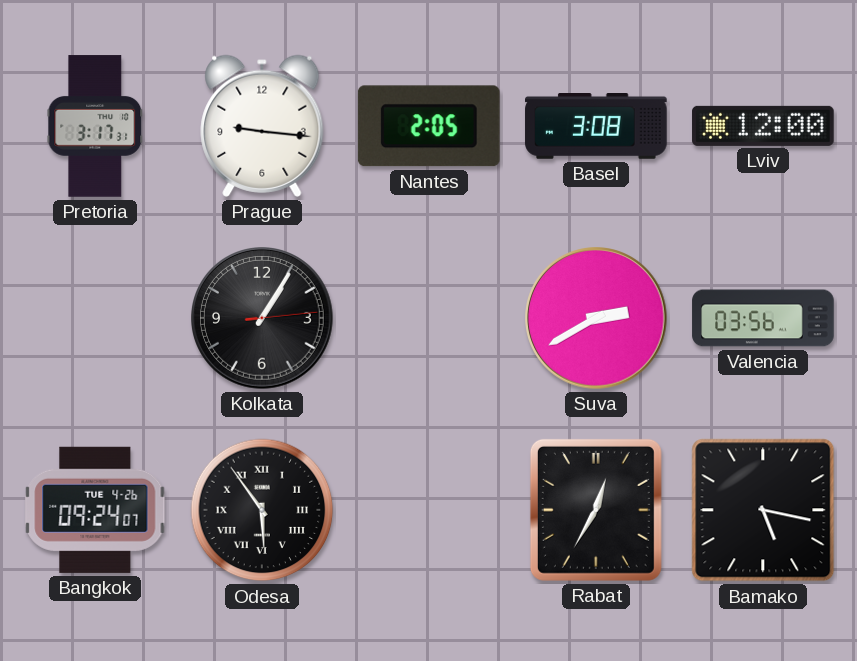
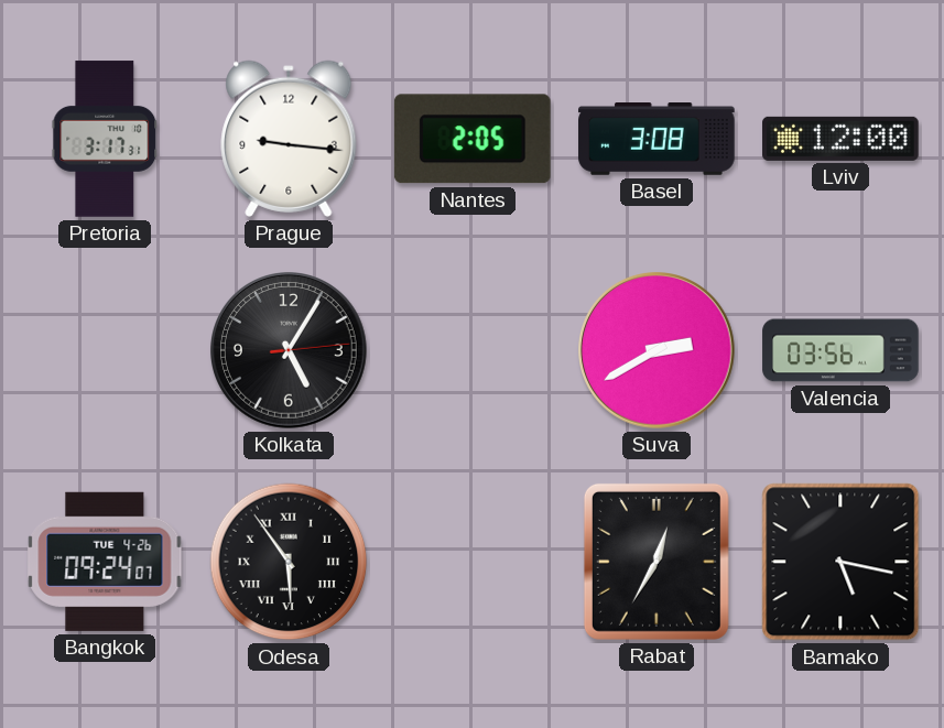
Kolkata: 1:05 -> 5:05
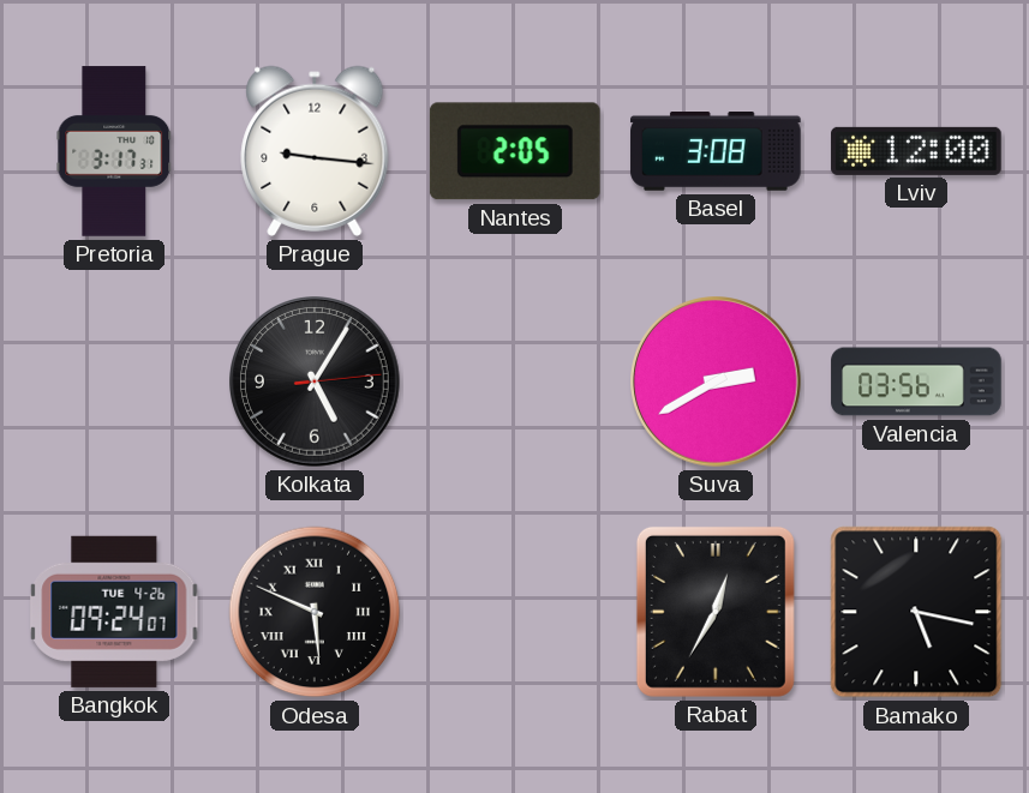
Odesa: 5:54 -> 5:49
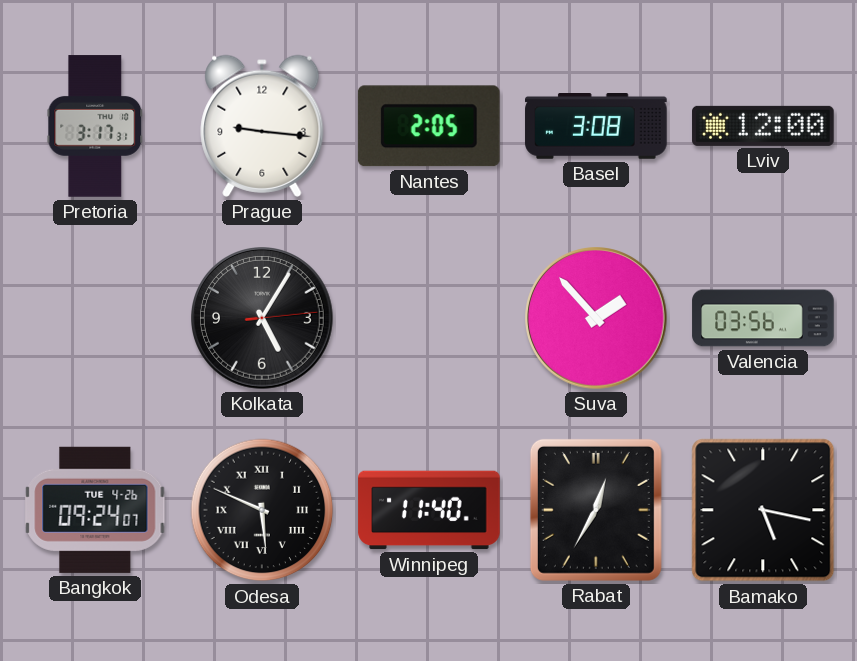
Suva: 2:40 -> 1:53
Winnipeg: none -> 11:40
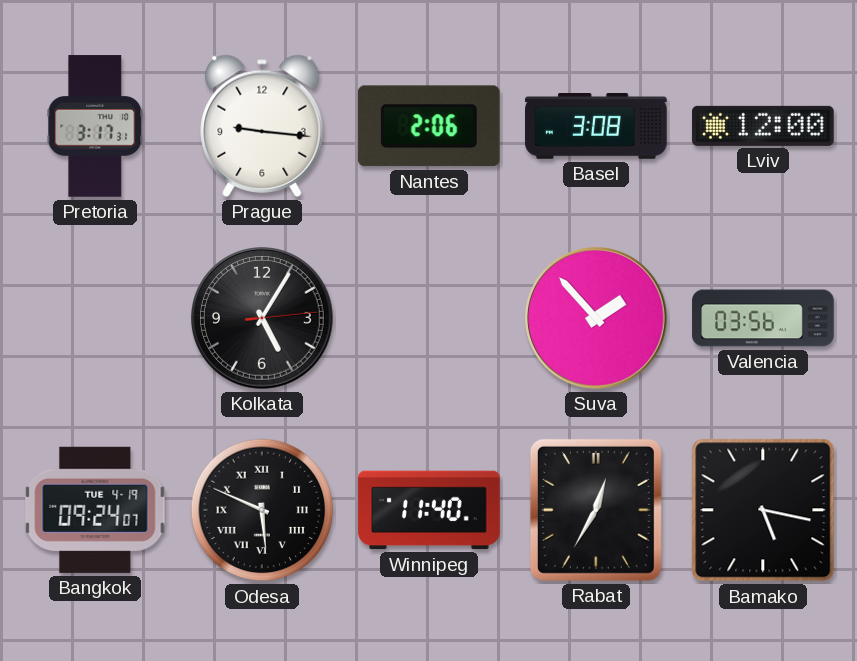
Nantes: 2:05 -> 2:06
Bangkok date: TUE 4-26 -> TUE 4-19
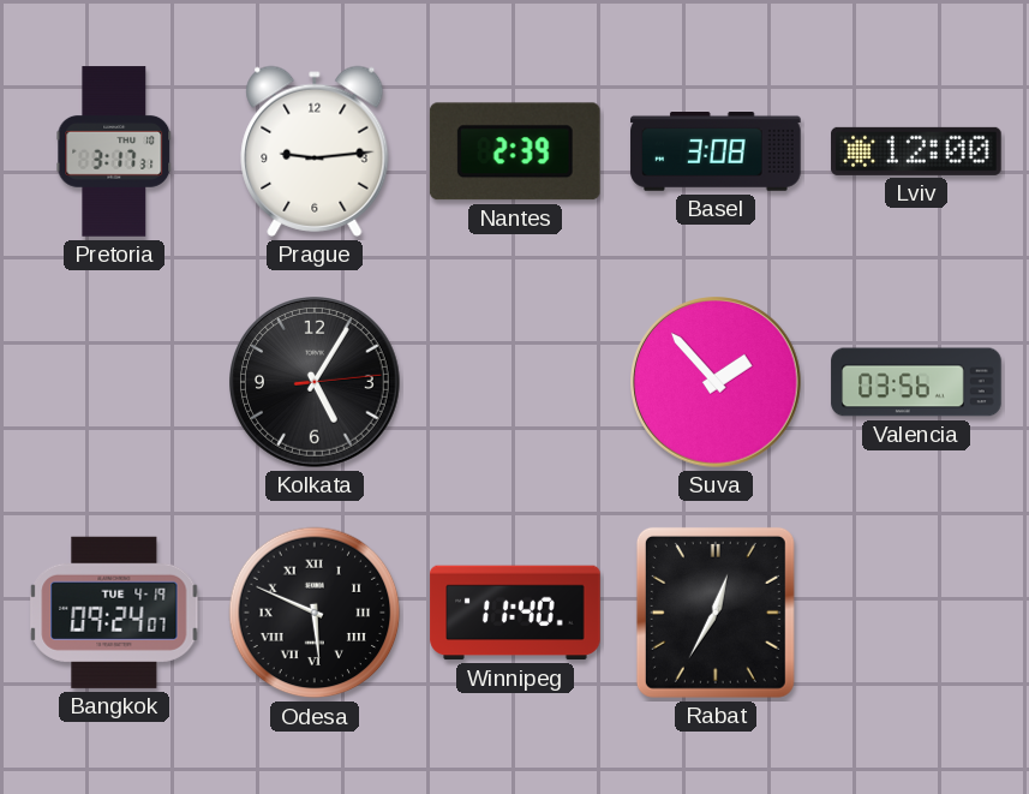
Prague: 9:16 -> 9:14
Nantes: 2:06 -> 2:39
Bamako: 5:17 -> none
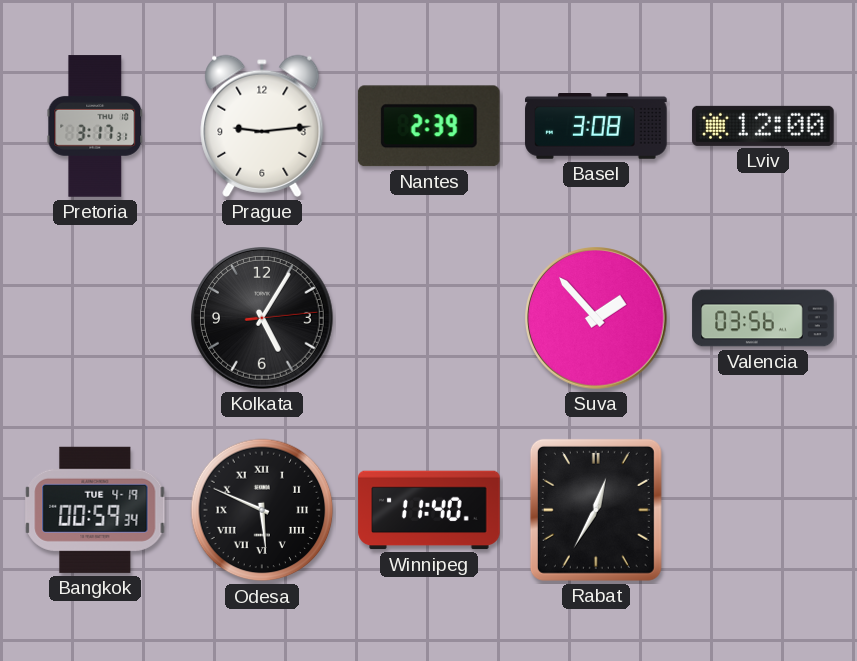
Bangkok: 09:24 -> 00:59
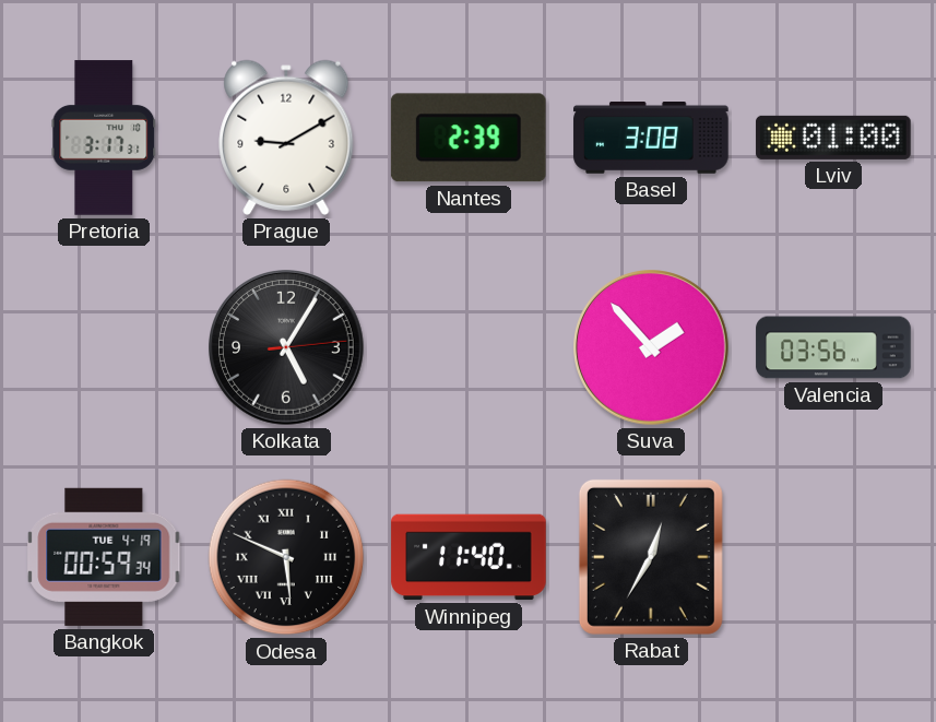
Prague: 9:14 -> 9:10
Lviv: 12:00 -> 01:00
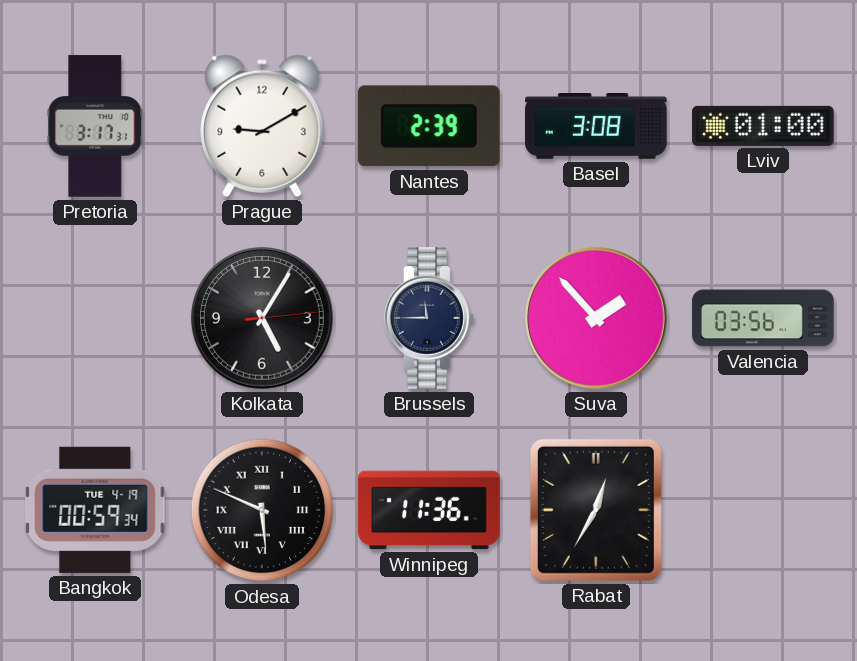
Brussels: none -> 11:45
Winnipeg: 11:40 -> 11:36
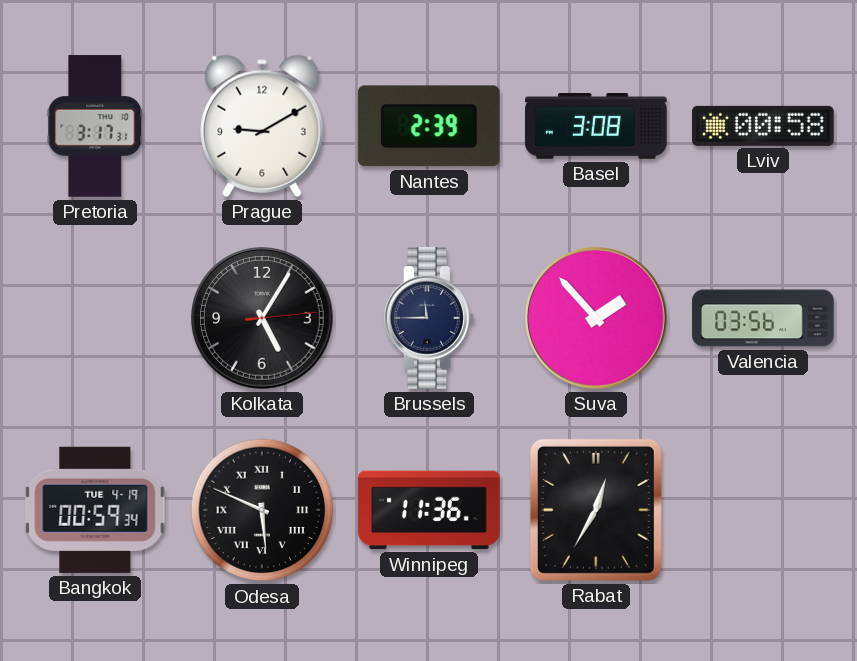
Lviv: 01:00 -> 00:58
